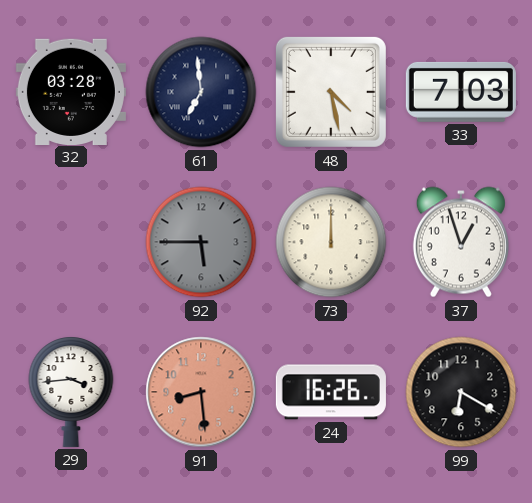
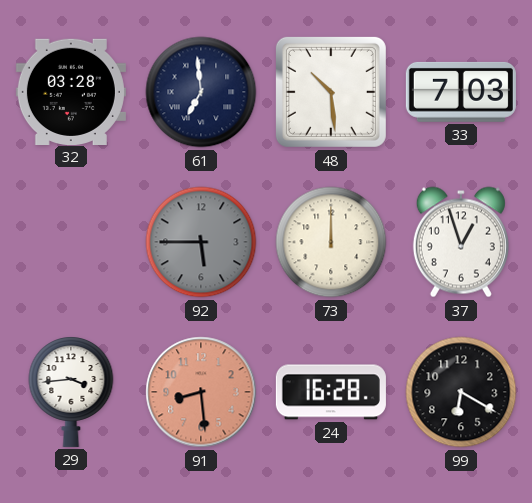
48: 4:28 -> 10:29
24: 16:26 -> 16:28
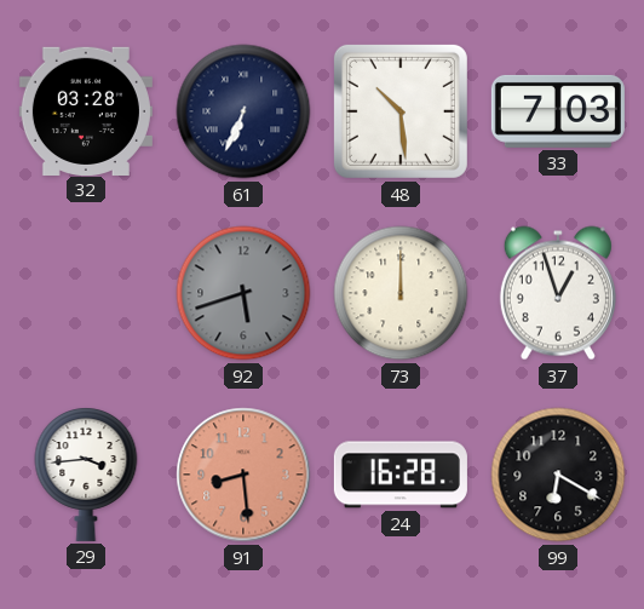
61: 6:59 -> 6:34
92: 5:45 -> 5:42
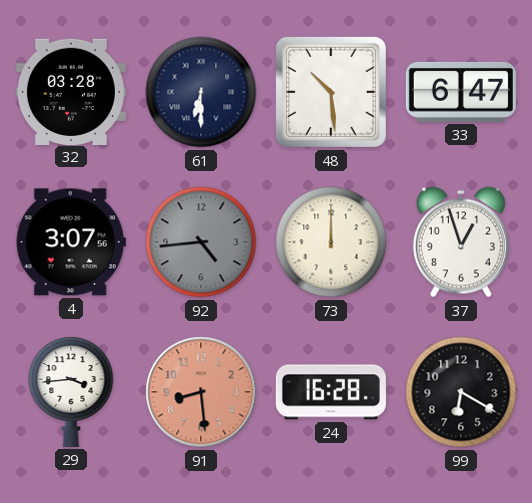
61: 6:34 -> 6:30
33: 7:03 -> 6:47
4: none -> 3:07
92: 5:42 -> 4:44
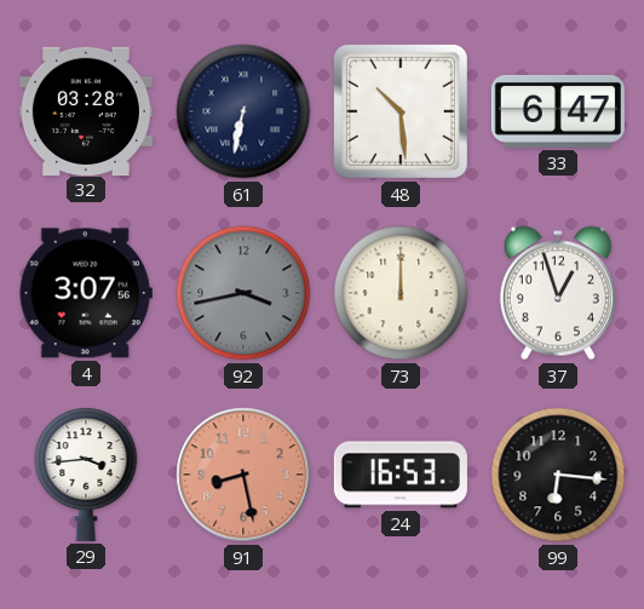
61: 6:30 -> 6:32
92: 4:44 -> 3:43
91: 8:29 -> 8:28
24: 16:28 -> 16:53
99: 6:20 -> 6:16
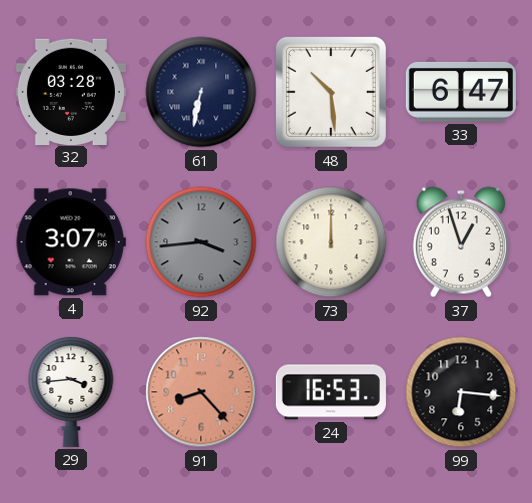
92: 3:43 -> 3:44
91: 8:28 -> 8:23
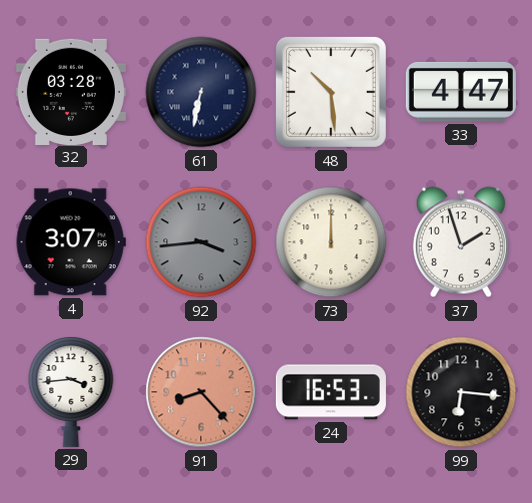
33: 6:47 -> 4:47
37: 12:57 -> 1:57
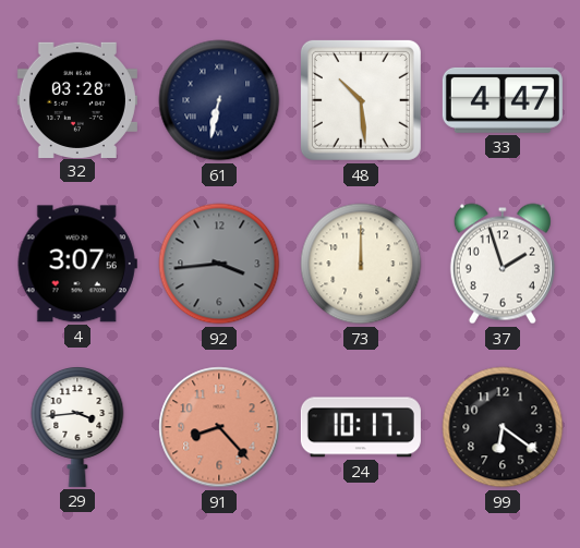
24: 16:53 -> 10:17
99: 6:16 -> 6:21
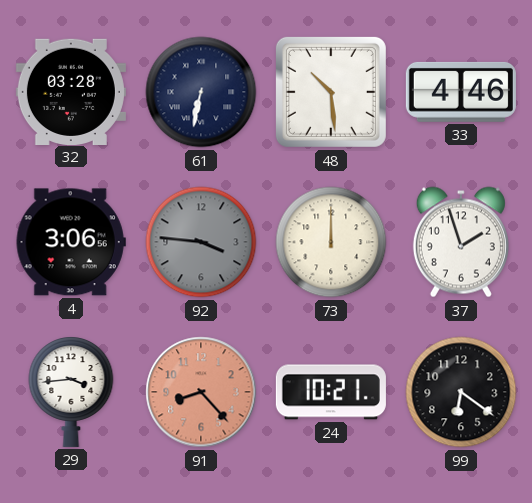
33: 4:47 -> 4:46
4: 3:07 -> 3:06
92: 3:44 -> 3:46
24: 10:17 -> 10:21
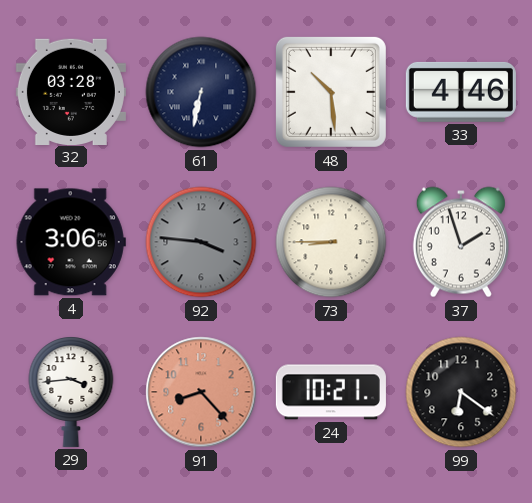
73: 12:00 -> 8:45
